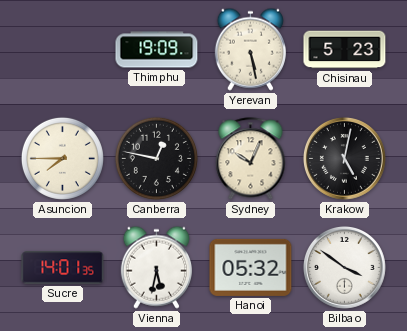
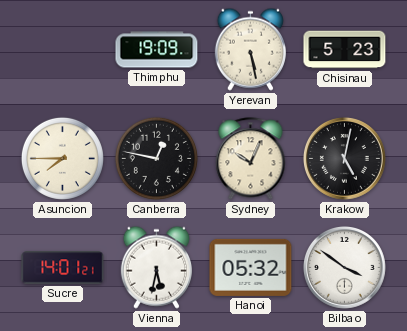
Sucre: 14:01:35 -> 14:01:21
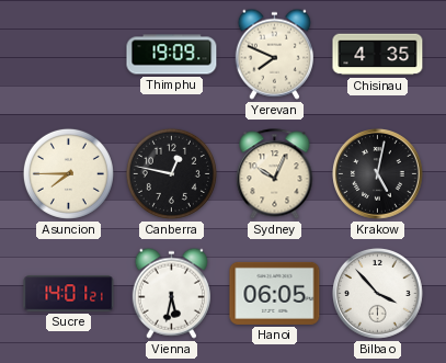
Yerevan: 5:28 -> 7:49
Chisinau: 5:23 -> 4:35
Hanoi: 05:32 -> 06:05
Bilbao: 3:51 -> 3:53
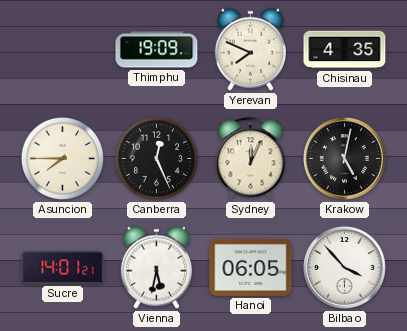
Canberra: 12:47 -> 12:26
Sydney: 10:04 -> 12:04
